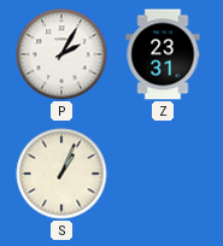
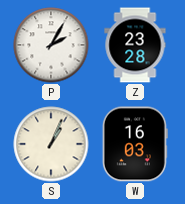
Z: 23:31 -> 23:28
W: none -> 16:03
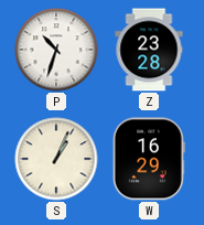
P: 2:05 -> 10:33
W: 16:03 -> 16:29
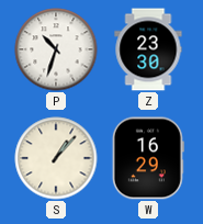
Z: 23:28 -> 23:30
S: 1:04 -> 1:07
